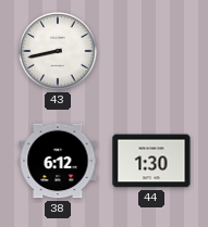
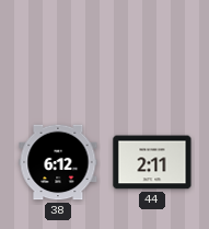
43: 8:43 -> none
44: 1:30 -> 2:11
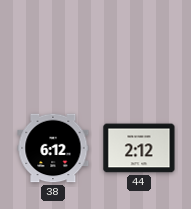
44: 2:11 -> 2:12
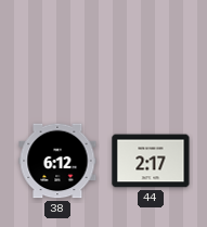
44: 2:12 -> 2:17
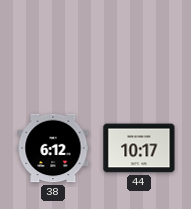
44: 2:17 -> 10:17
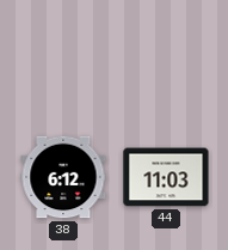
44: 10:17 -> 11:03
